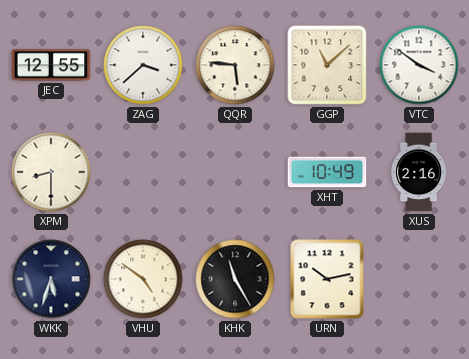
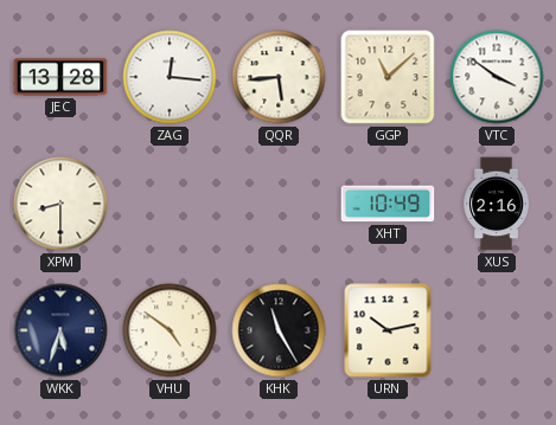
JEC: 12:55 -> 13:28
ZAG: 3:38 -> 12:16
QQR: 5:46 -> 5:44
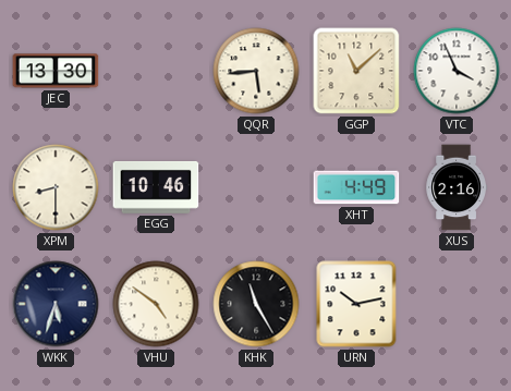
JEC: 13:28 -> 13:30
ZAG: 12:16 -> none
VTC: 3:51 -> 3:56
EGG: none -> 10:46
XHT: 10:49 -> 4:49
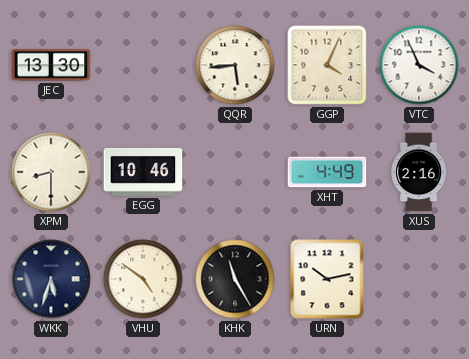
GGP: 11:08 -> 4:04
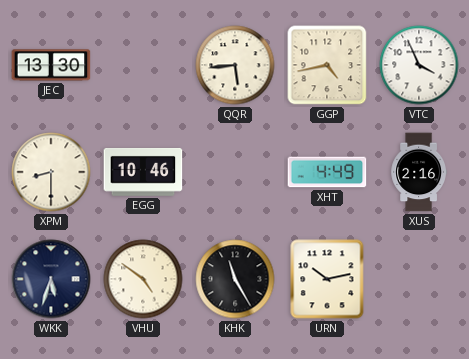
GGP: 4:04 -> 4:43
